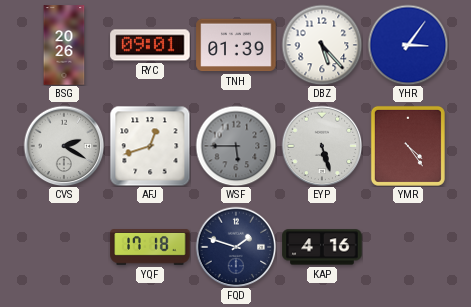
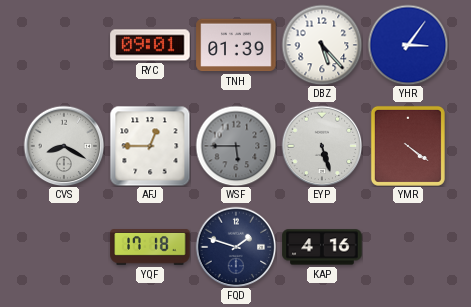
BSG: 20:26 -> none
CVS: 2:20 -> 8:20
AFJ: 12:42 -> 12:45
YMR: 4:24 -> 4:21
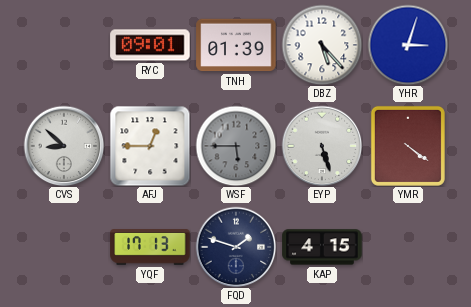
YHR: 3:06 -> 3:03
CVS: 8:20 -> 8:52
YQF: 17:18 -> 17:13
KAP: 4:16 -> 4:15
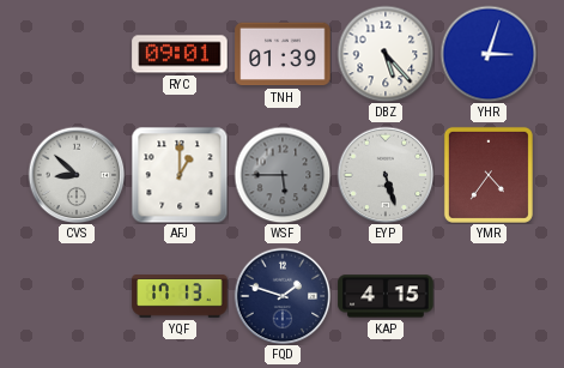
AFJ: 12:45 -> 1:00
YMR: 4:21 -> 4:36
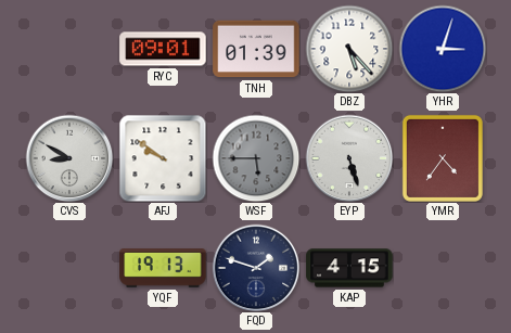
CVS: 8:52 -> 8:50
AFJ: 1:00 -> 9:51
YQF: 17:13 -> 19:13
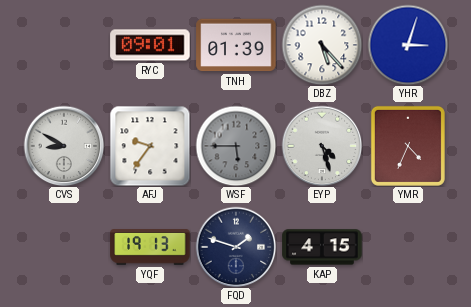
AFJ: 9:51 -> 9:36
EYP: 5:27 -> 4:27
YMR: 4:36 -> 4:34
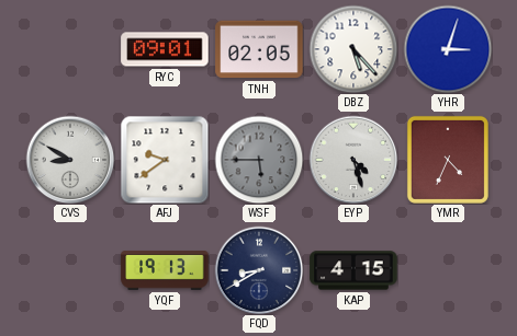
TNH: 01:39 -> 02:05
AFJ: 9:36 -> 9:39
FQD: 1:48 -> 8:40
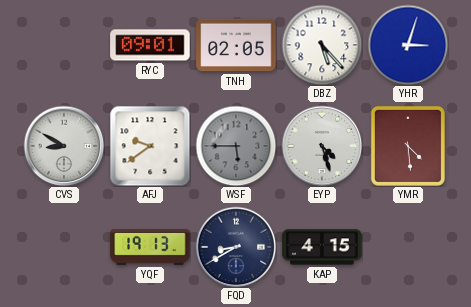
YMR: 4:34 -> 4:29
